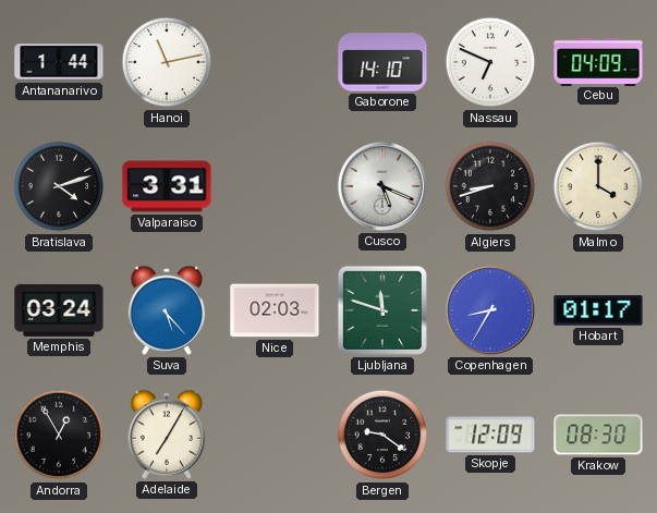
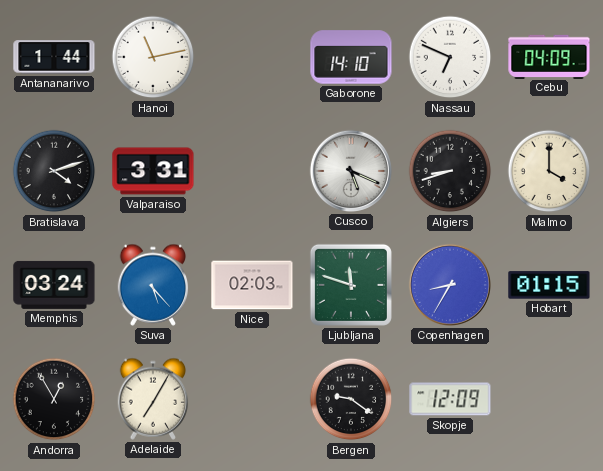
Hobart: 01:17 -> 01:15
Krakow: 08:30 -> none
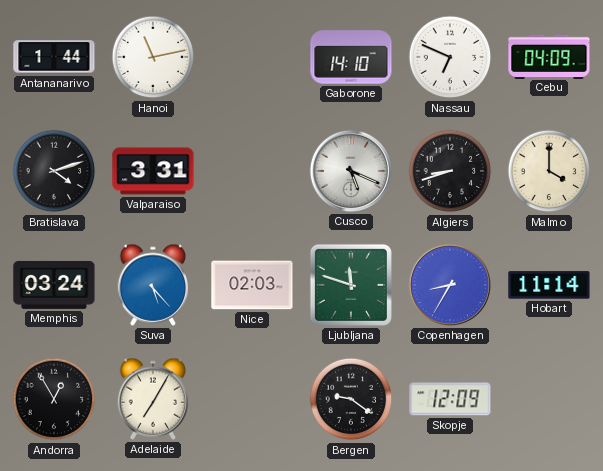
Hobart: 01:15 -> 11:14
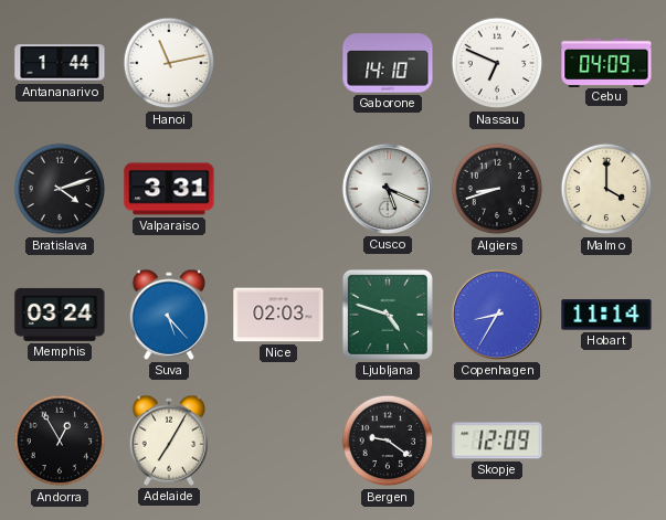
Ljubljana: 11:48 -> 4:48
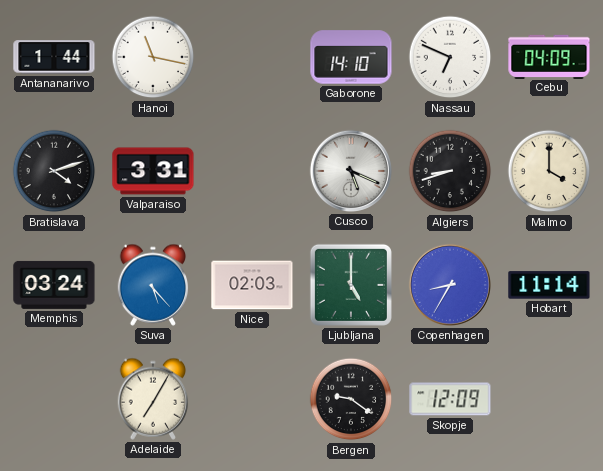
Hanoi: 11:13 -> 11:17
Ljubljana: 4:48 -> 5:00
Andorra: 12:55 -> none
